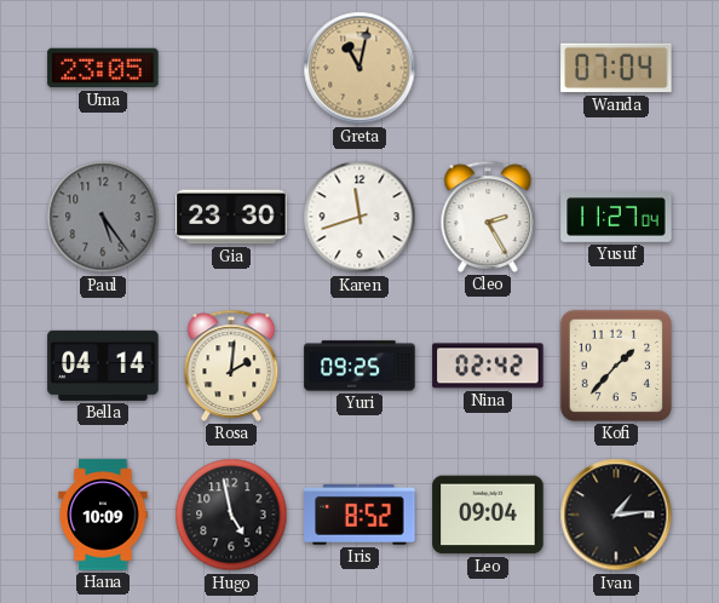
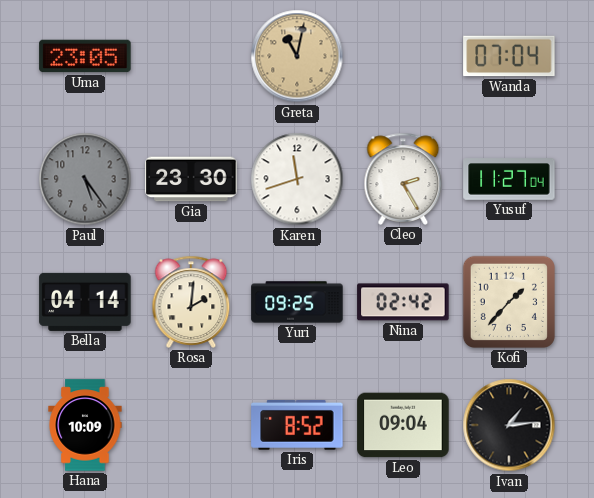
Hugo: 4:58 -> none
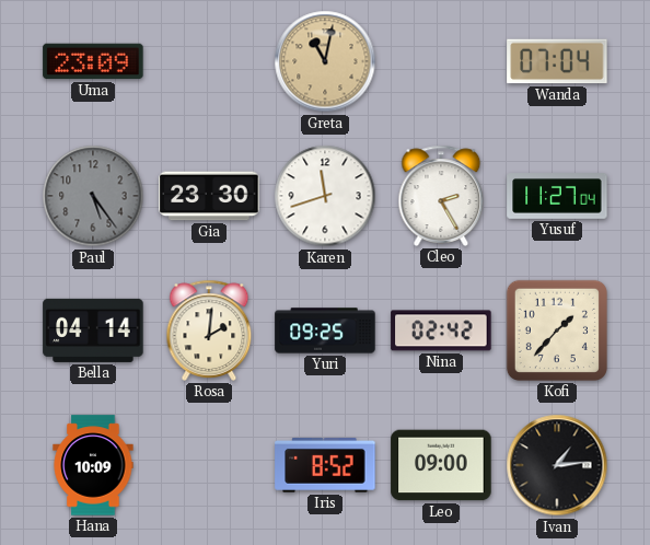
Uma: 23:05 -> 23:09
Leo: 09:04 -> 09:00
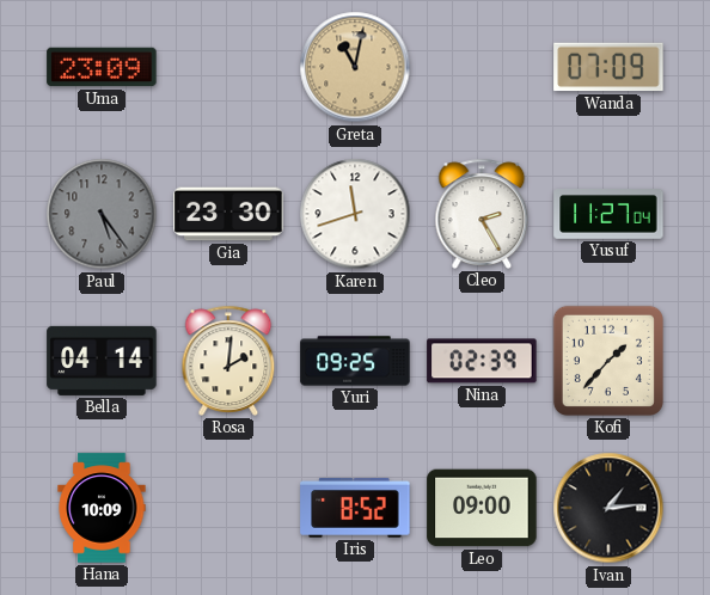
Wanda: 07:04 -> 07:09
Nina: 02:42 -> 02:39
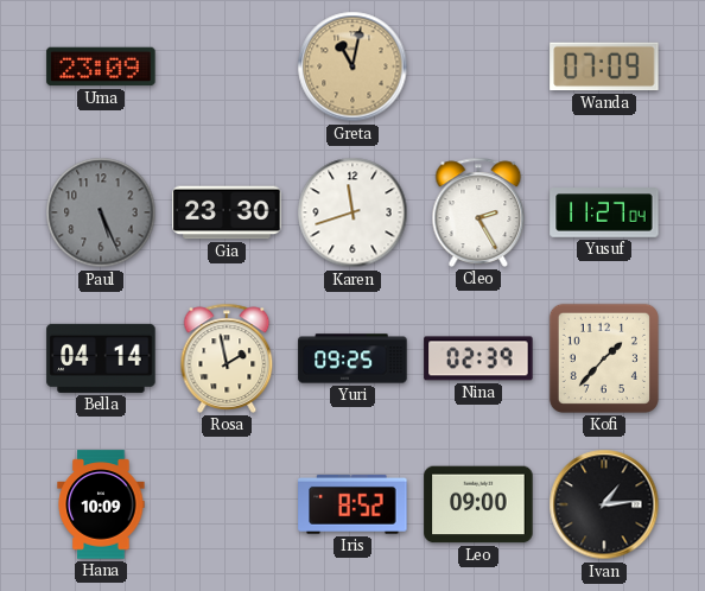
Paul: 5:24 -> 5:26
Rosa: 2:01 -> 1:58
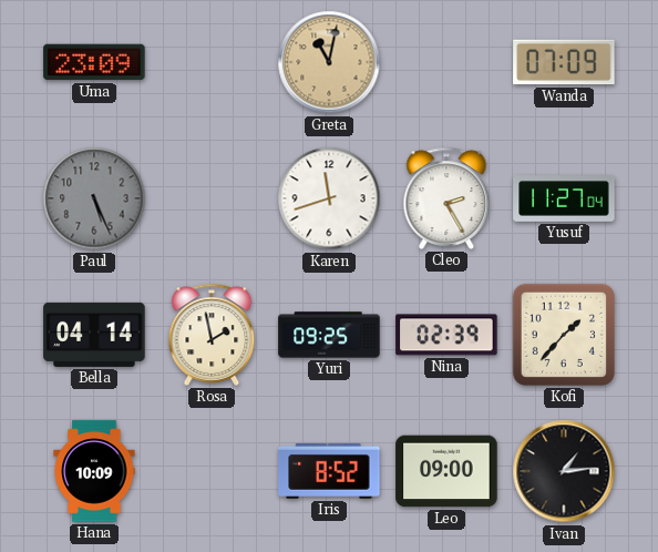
Gia: 23:30 -> none
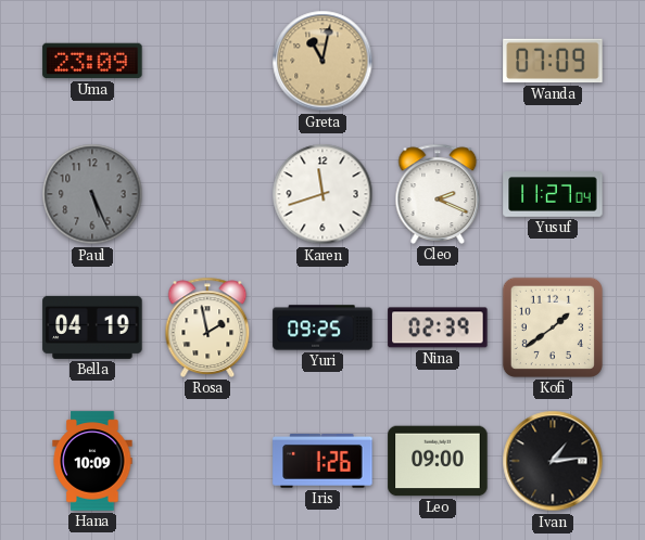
Cleo: 2:25 -> 2:19
Bella: 04:14 -> 04:19
Kofi: 1:37 -> 1:39
Iris: 8:52 -> 1:26
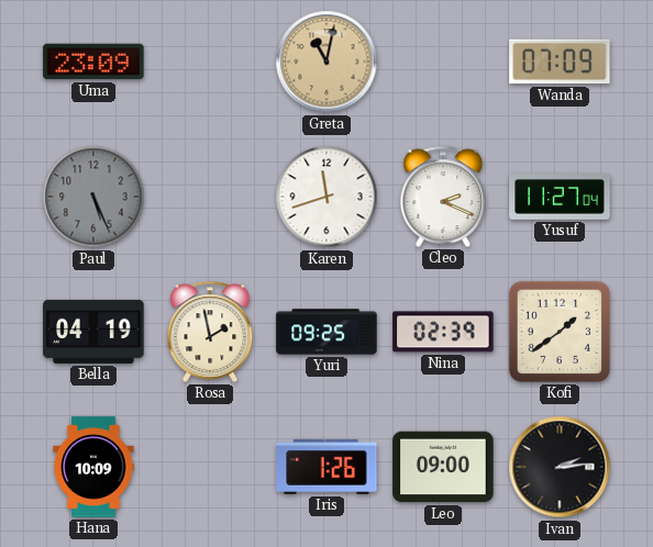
Ivan: 1:14 -> 2:14
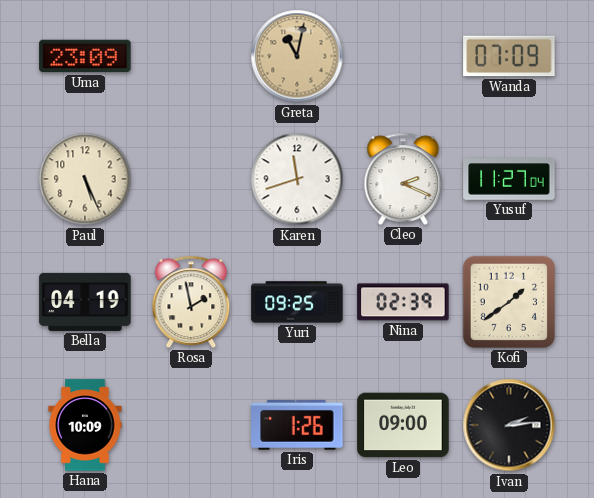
Paul dial: grey -> cream
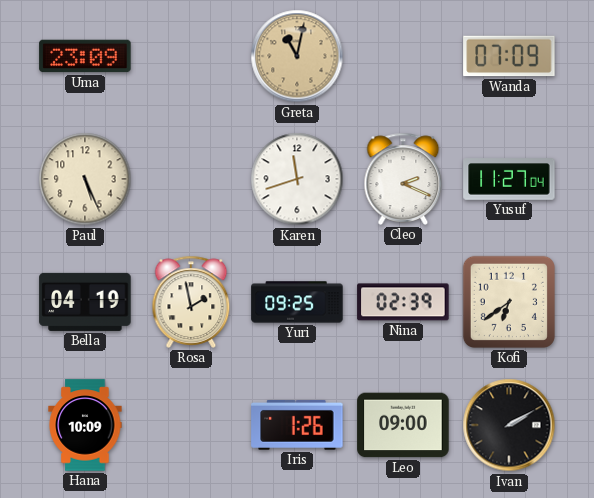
Kofi: 1:39 -> 6:39
Ivan: 2:14 -> 2:10
